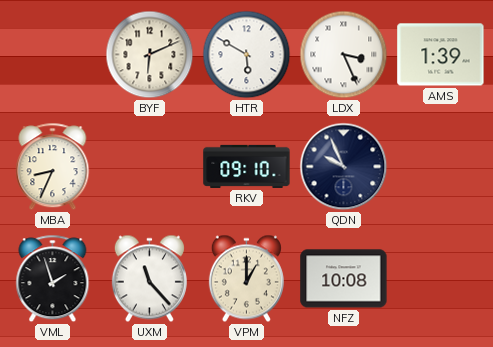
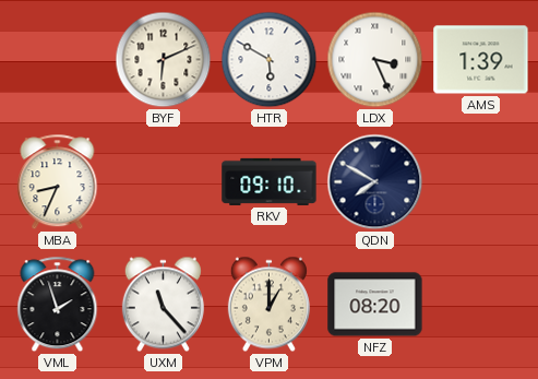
QDN: 9:56 -> 7:50
NFZ: 10:08 -> 08:20
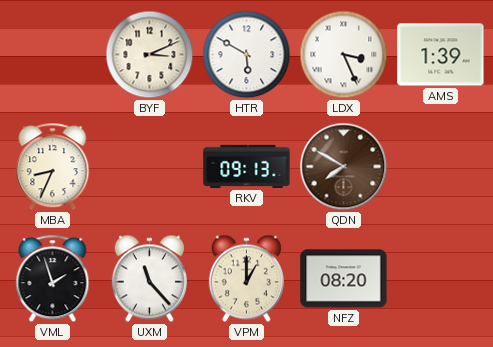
BYF: 6:11 -> 3:11
RKV: 09:10 -> 09:13
QDN dial: navy -> brown
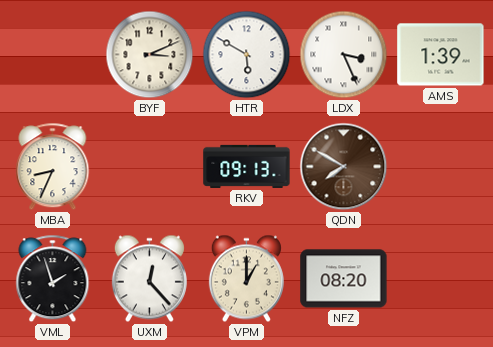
UXM: 11:23 -> 12:23
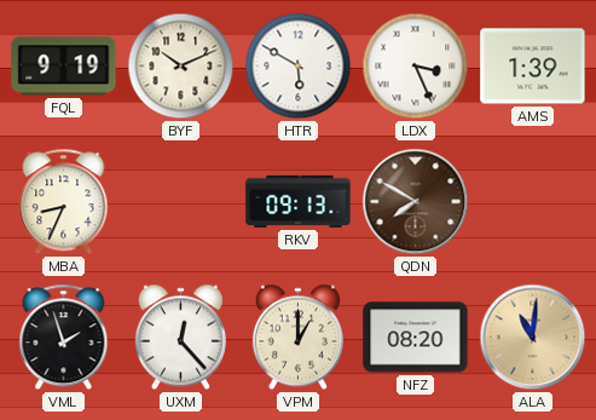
FQL: none -> 9:19
BYF: 3:11 -> 10:11
ALA: none -> 11:01
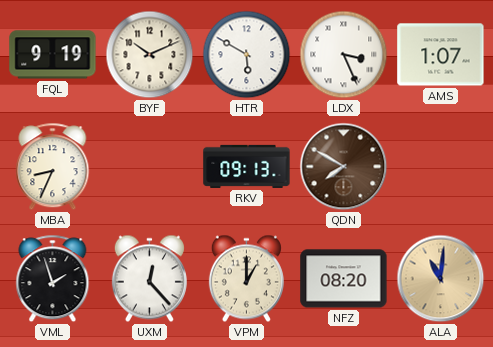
AMS: 1:39 -> 1:07
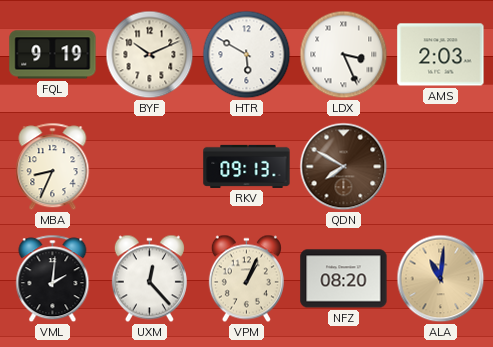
AMS: 1:07 -> 2:03
VML: 1:57 -> 2:01
VPM: 1:00 -> 1:04
